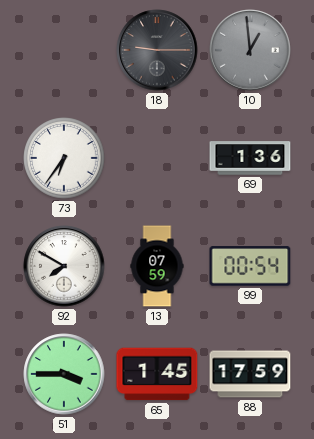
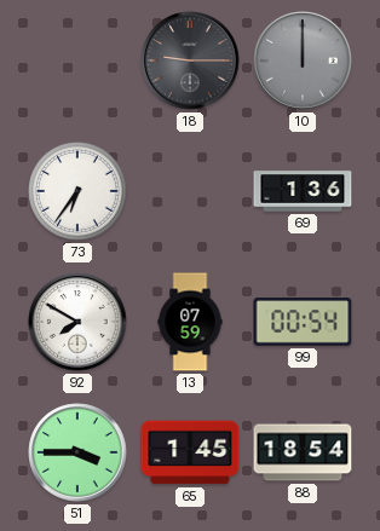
10: 12:59 -> 12:00
88: 17:59 -> 18:54
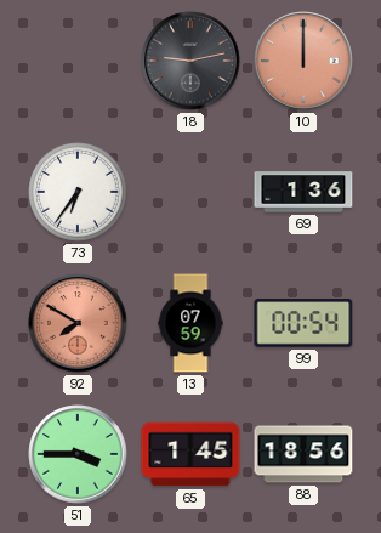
18: 9:15 -> 9:13
10 dial: grey -> salmon
92 dial: white -> salmon
88: 18:54 -> 18:56
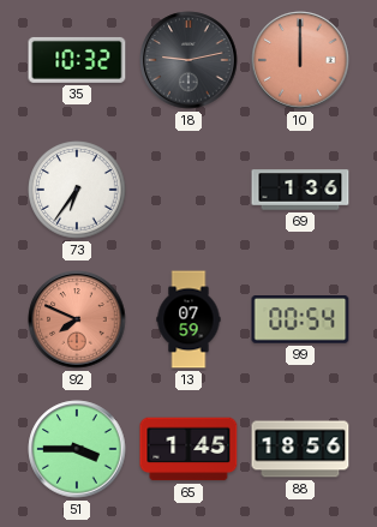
35: none -> 10:32
92: 7:50 -> 7:49
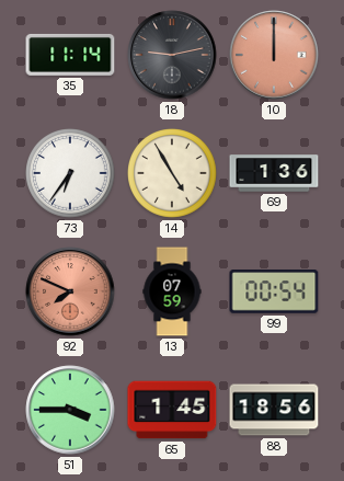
35: 10:32 -> 11:14
14: none -> 4:55
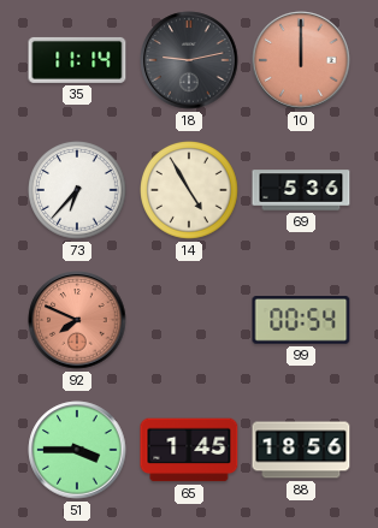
73: 6:36 -> 6:37
69: 1:36 -> 5:36
13: 07:59 -> none
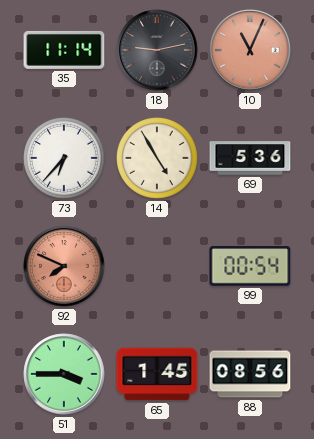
10: 12:00 -> 11:04
88: 18:56 -> 08:56
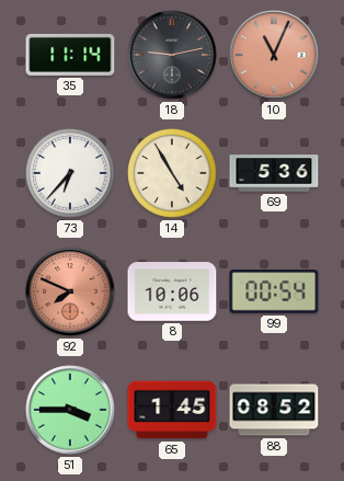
8: none -> 10:06
88: 08:56 -> 08:52
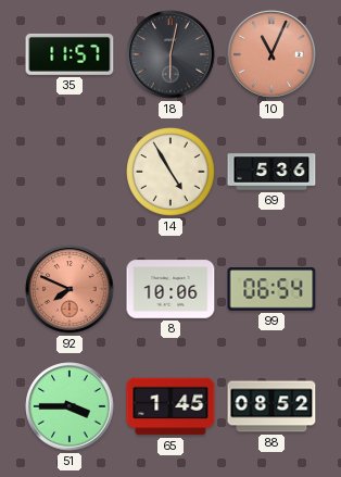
35: 11:14 -> 11:57
18: 9:13 -> 6:02
73: 6:37 -> none
99: 00:54 -> 06:54
